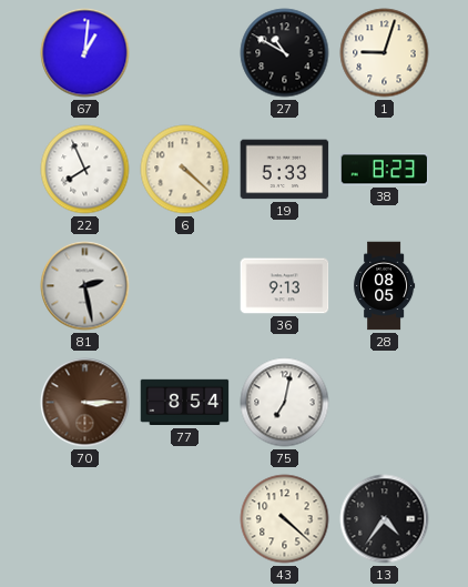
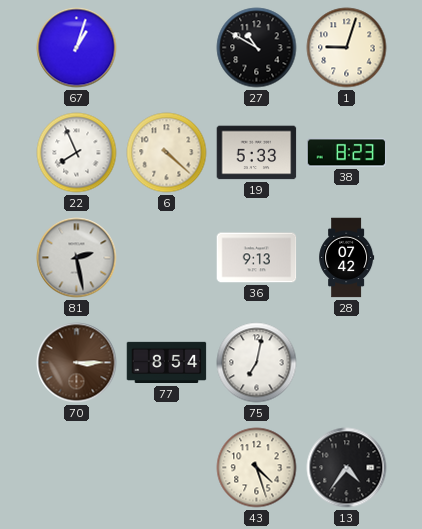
67: 1:01 -> 1:03
28: 08:05 -> 07:42
43: 4:22 -> 4:27
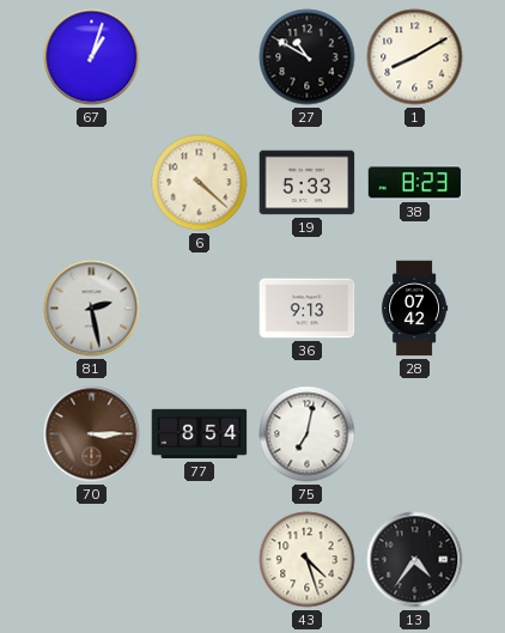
1: 9:03 -> 8:10
22: 7:56 -> none
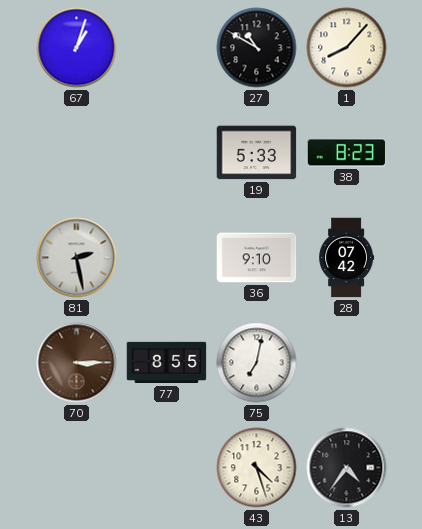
1: 8:10 -> 8:07
6: 4:22 -> none
36: 9:13 -> 9:10
77: 8:54 -> 8:55
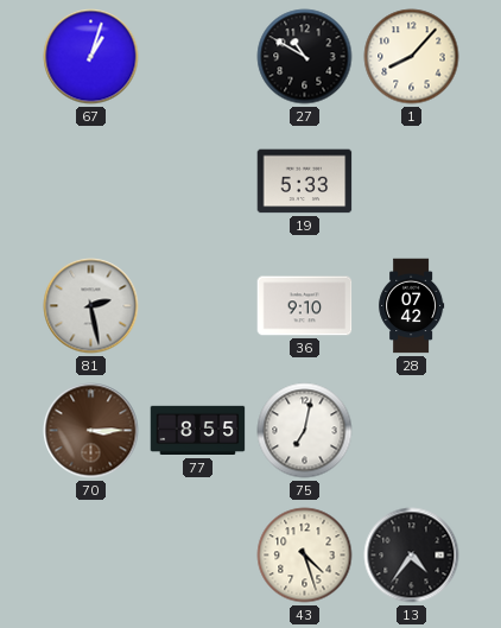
38: 8:23 -> none
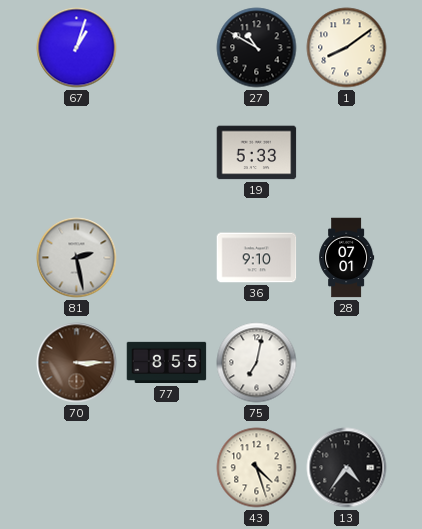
1: 8:07 -> 8:09
28: 07:42 -> 07:01
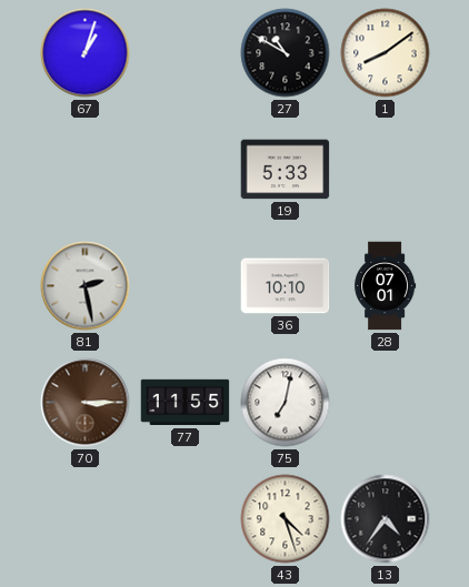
36: 9:10 -> 10:10
77: 8:55 -> 11:55
